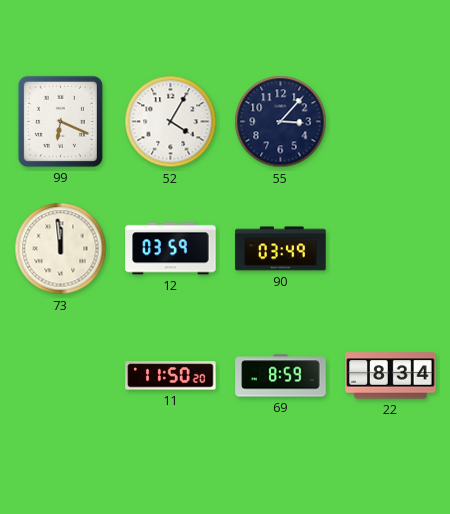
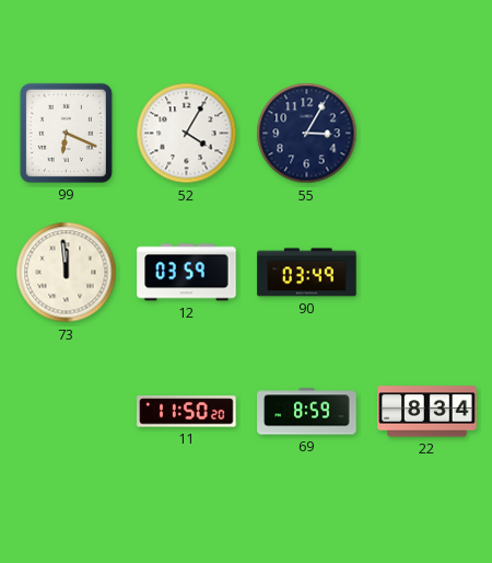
55: 3:07 -> 3:05
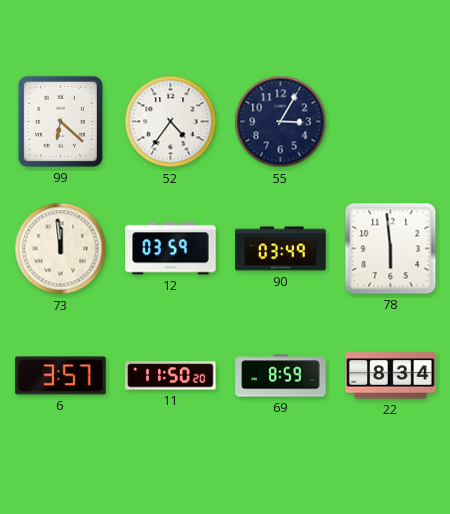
99: 6:19 -> 6:22
52: 4:05 -> 4:36
78: none -> 5:59
6: none -> 3:57
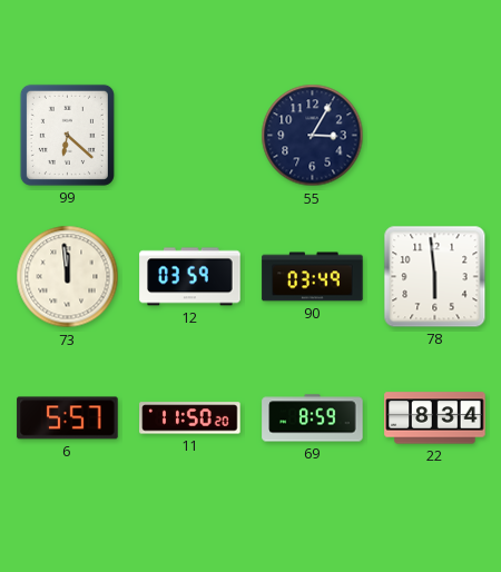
52: 4:36 -> none
6: 3:57 -> 5:57
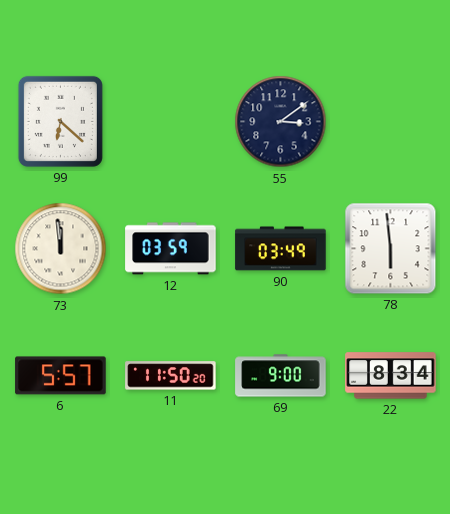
55: 3:05 -> 3:09
69: 8:59 -> 9:00
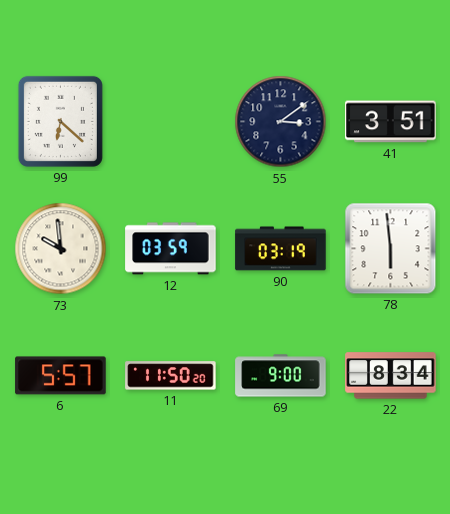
41: none -> 3:51
73: 11:59 -> 9:59
90: 03:49 -> 03:19
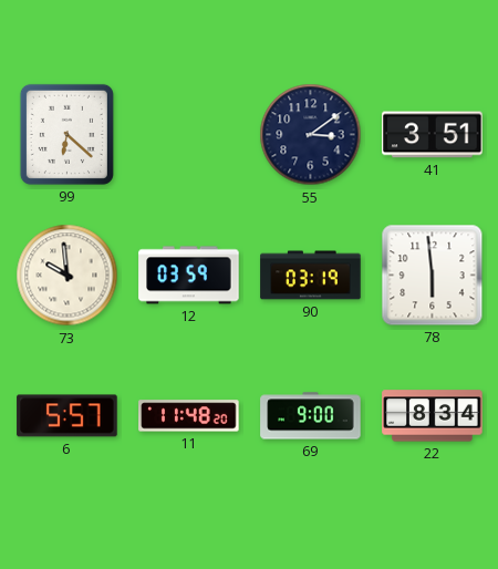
11: 11:50 -> 11:48
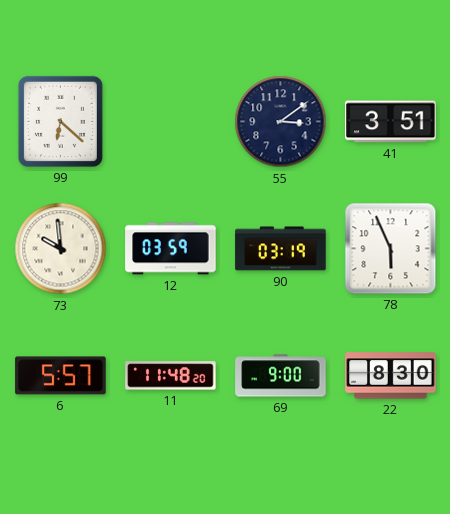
78: 5:59 -> 5:56
22: 8:34 -> 8:30
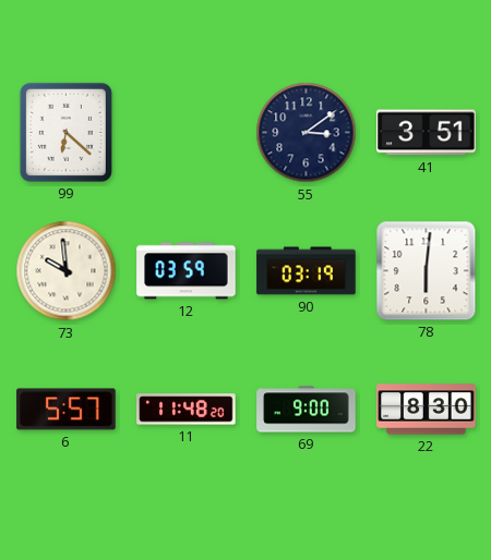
78: 5:56 -> 6:01
